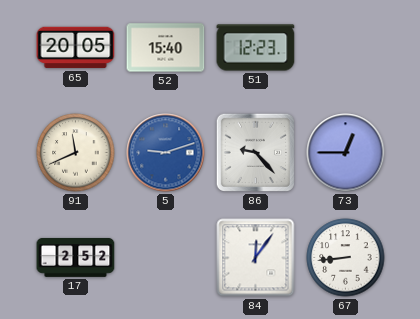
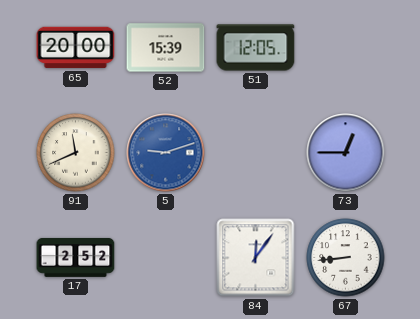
65: 20:05 -> 20:00
52: 15:40 -> 15:39
51: 12:23 -> 12:05
86: 9:23 -> none
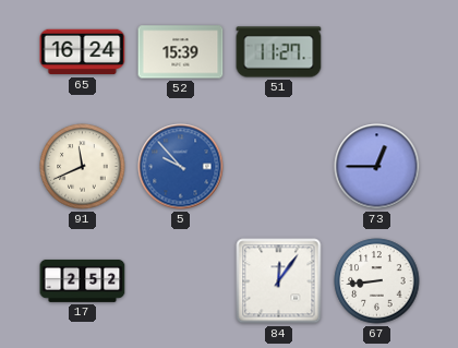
65: 20:00 -> 16:24
51: 12:05 -> 11:27
5: 9:12 -> 9:53
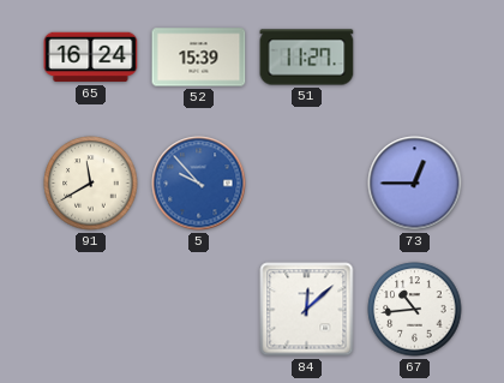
91: 11:41 -> 11:40
17: 2:52 -> none
84: 12:06 -> 12:08
67: 8:44 -> 10:44
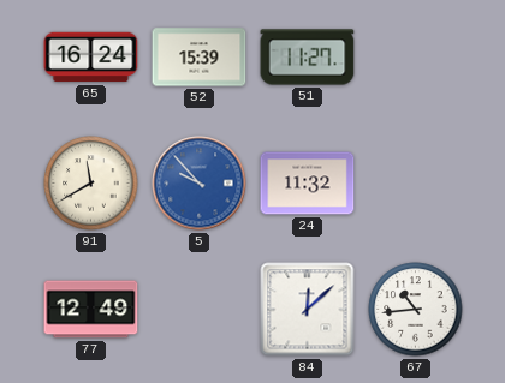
24: none -> 11:32
73: 12:45 -> none
77: none -> 12:49
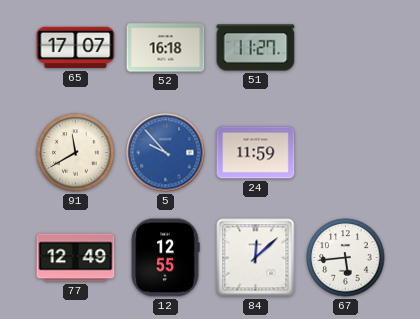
65: 16:24 -> 17:07
52: 15:39 -> 16:18
24: 11:32 -> 11:59
12: none -> 12:55
67: 10:44 -> 5:44
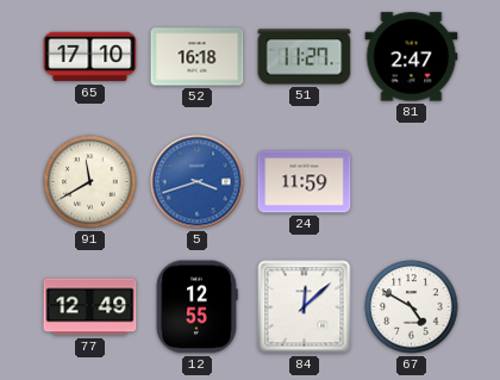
65: 17:07 -> 17:10
81: none -> 2:47
5: 9:53 -> 3:42
67: 5:44 -> 4:50
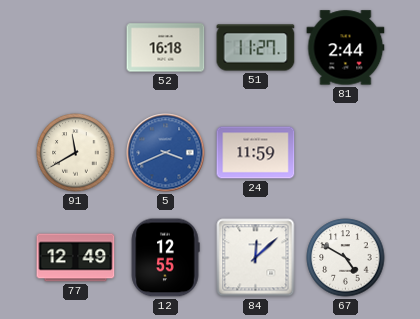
65: 17:10 -> none
81: 2:47 -> 2:44
5: 3:42 -> 3:41
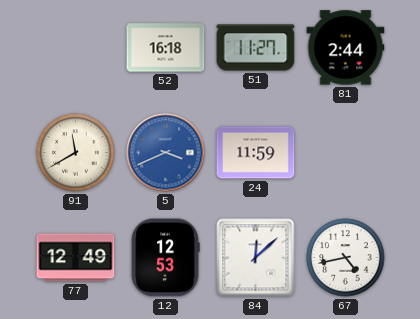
12: 12:55 -> 12:53
67: 4:50 -> 4:43
